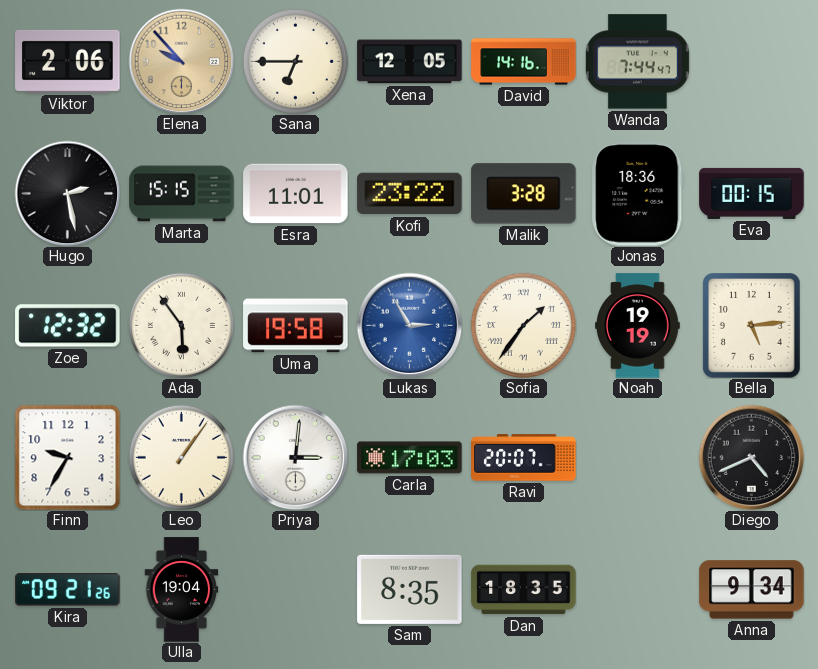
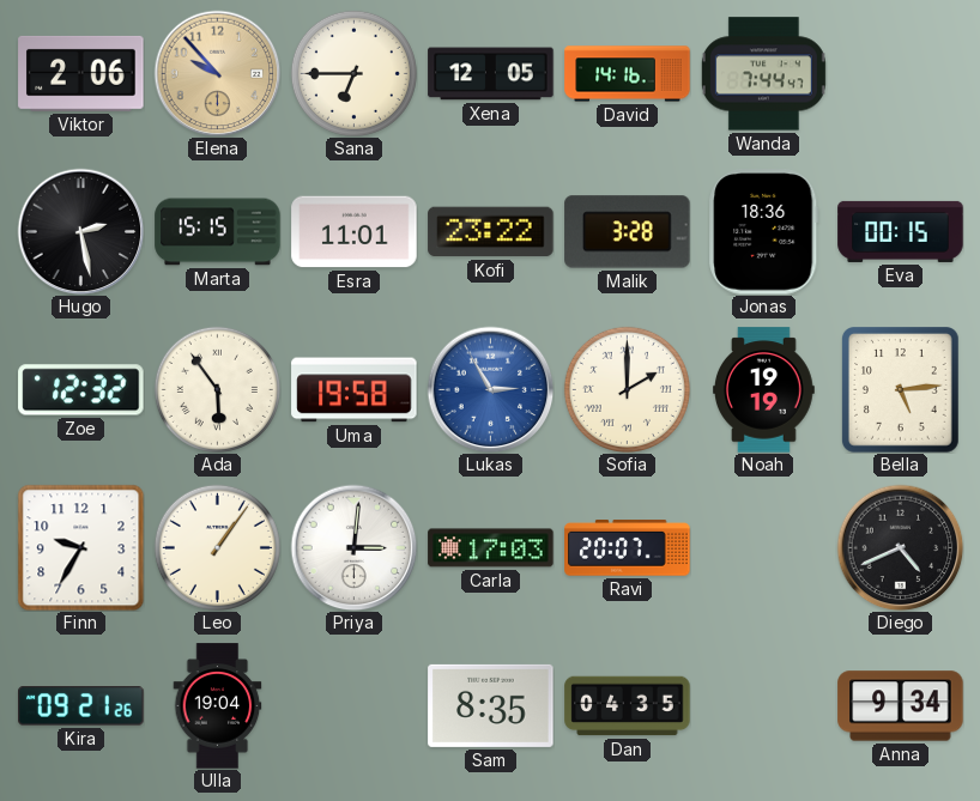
Sofia: 1:36 -> 2:00
Dan: 18:35 -> 04:35
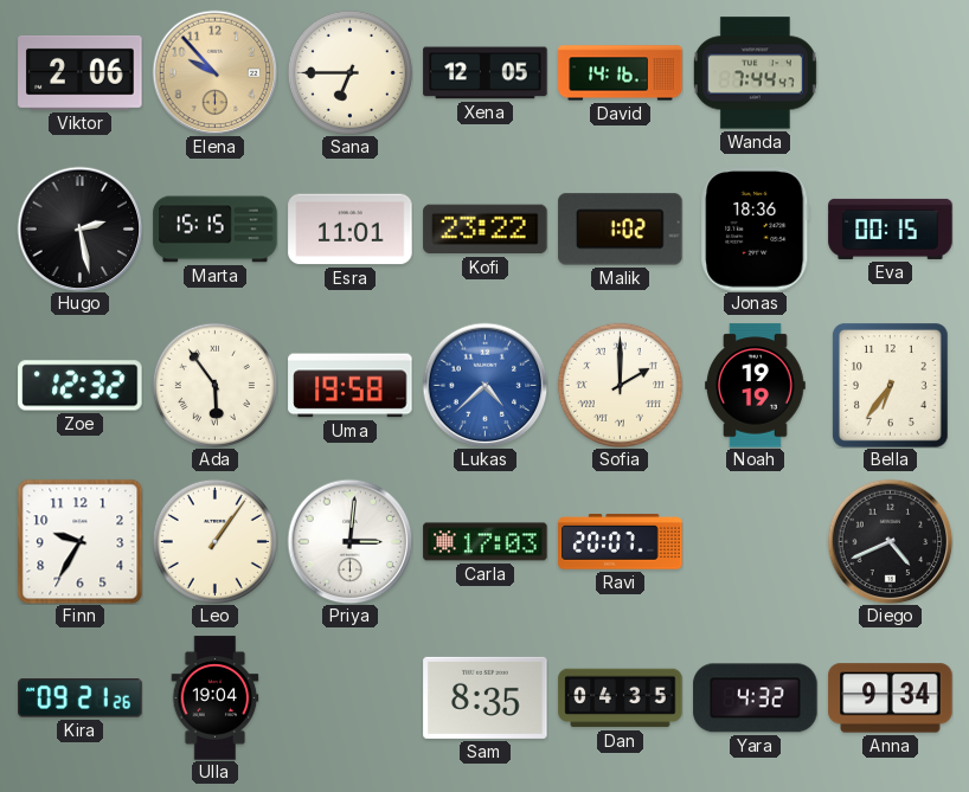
Malik: 3:28 -> 1:02
Lukas: 2:55 -> 4:38
Bella: 5:14 -> 6:36
Yara: none -> 4:32
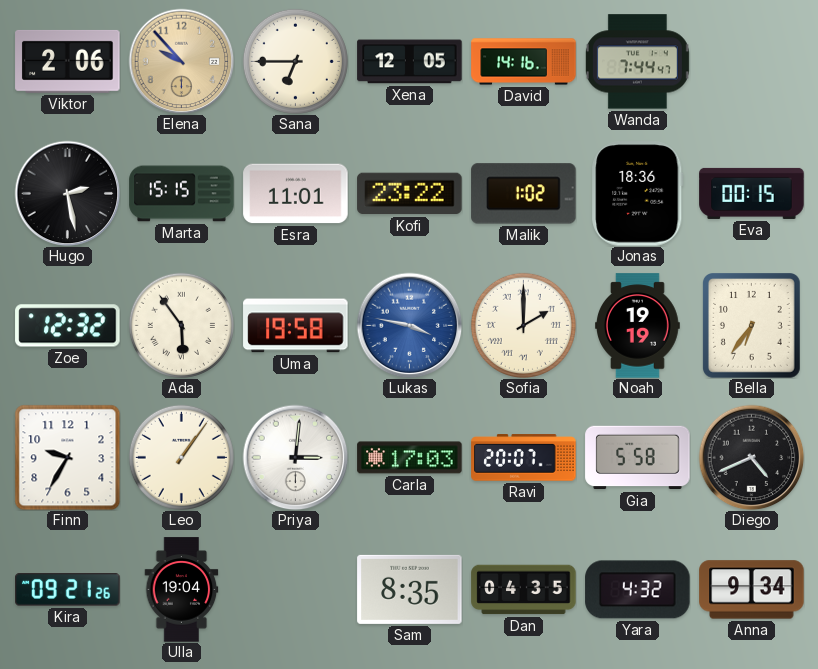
Lukas: 4:38 -> 3:47
Gia: none -> 5:58
